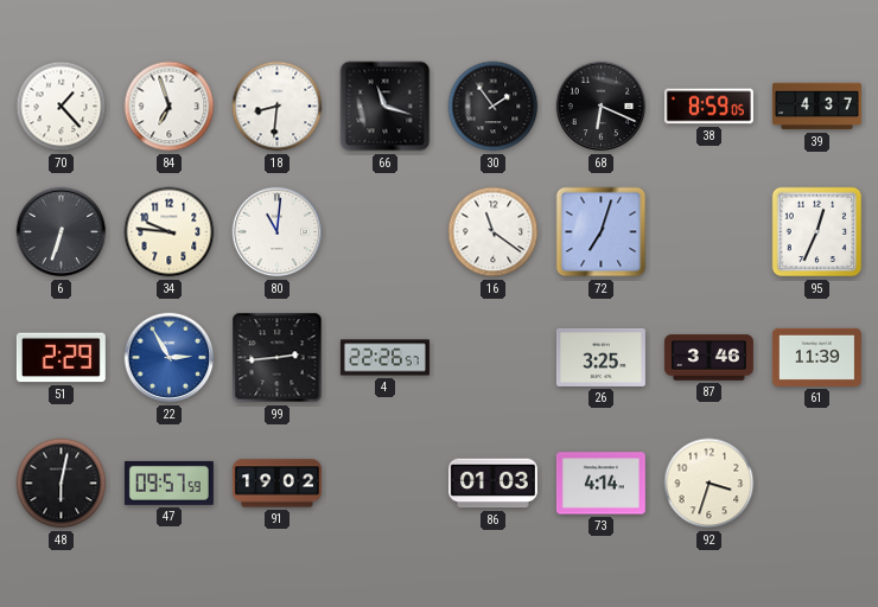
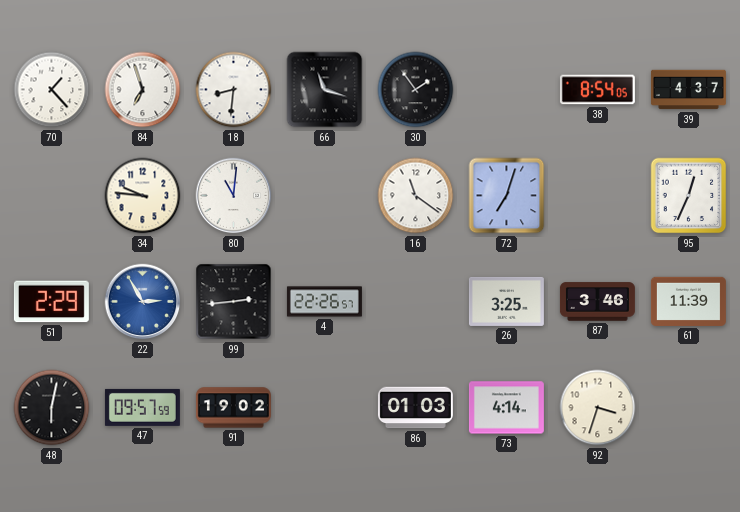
68: 6:19 -> none
38: 8:59 -> 8:54
6: 6:33 -> none
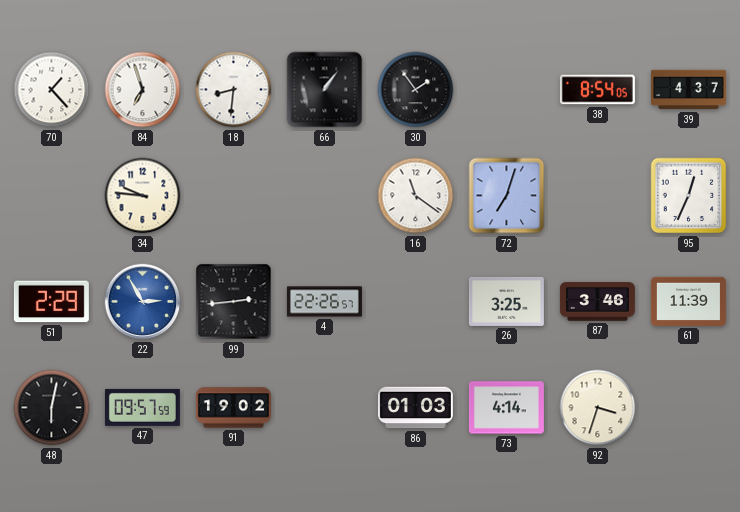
66: 11:18 -> 1:06
80: 11:01 -> none
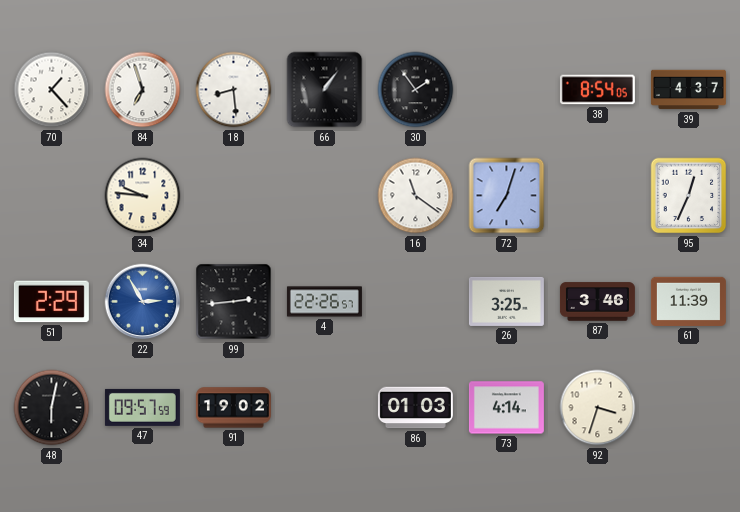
18: 8:31 -> 8:29
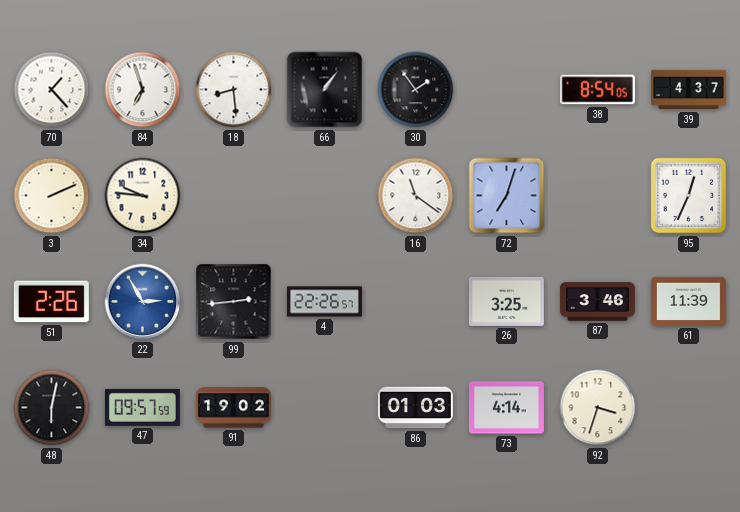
3: none -> 2:11
51: 2:29 -> 2:26
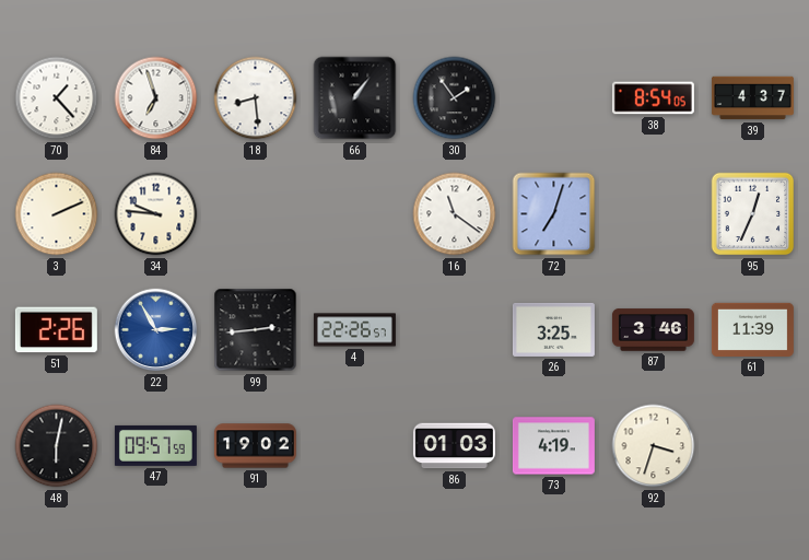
73: 4:14 -> 4:19
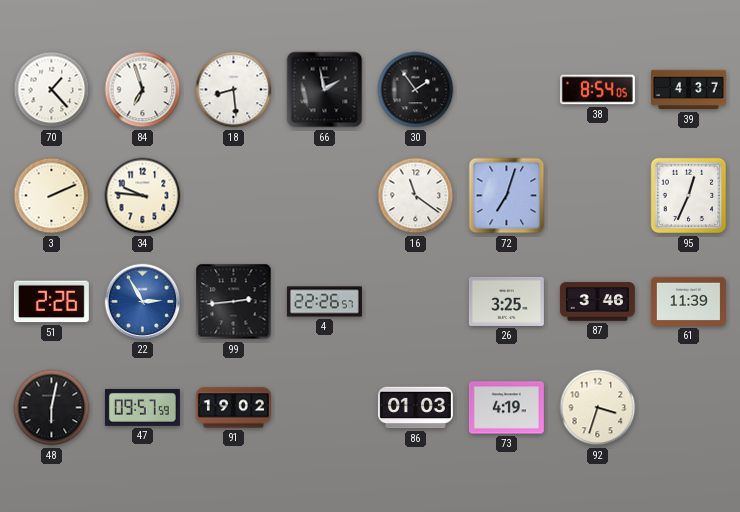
66: 1:06 -> 1:58
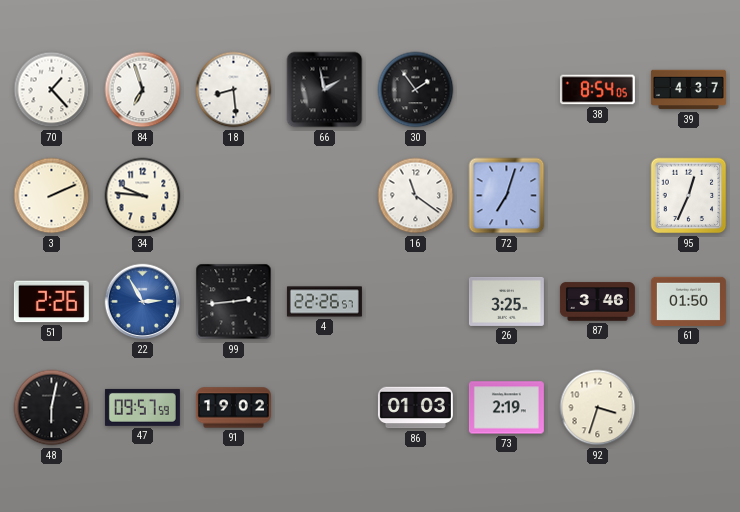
61: 11:39 -> 01:50
73: 4:19 -> 2:19
